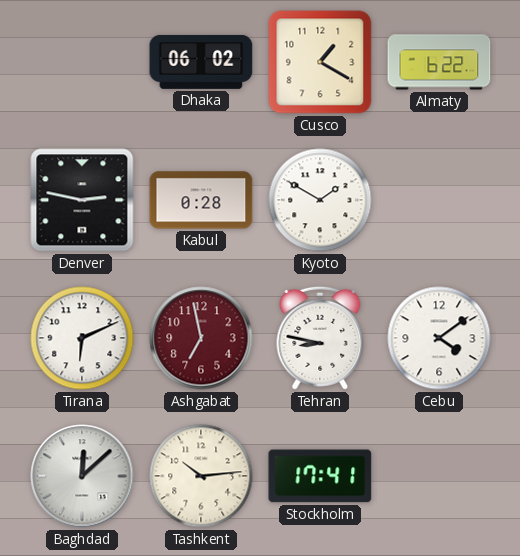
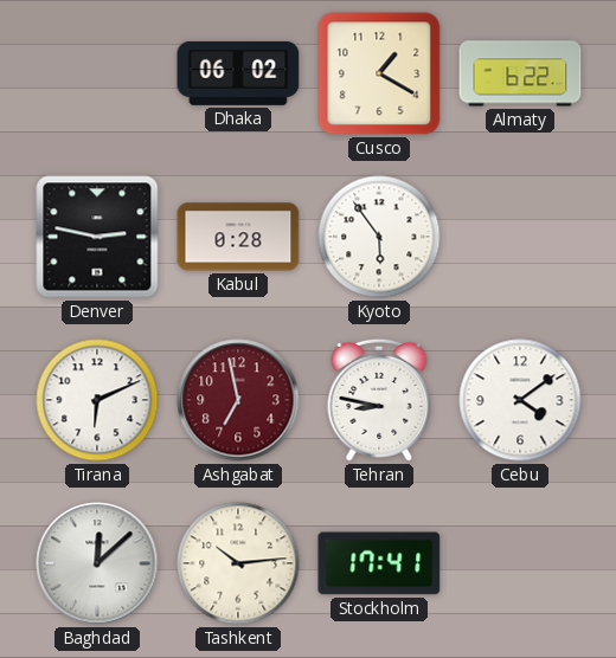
Kyoto: 1:50 -> 5:54
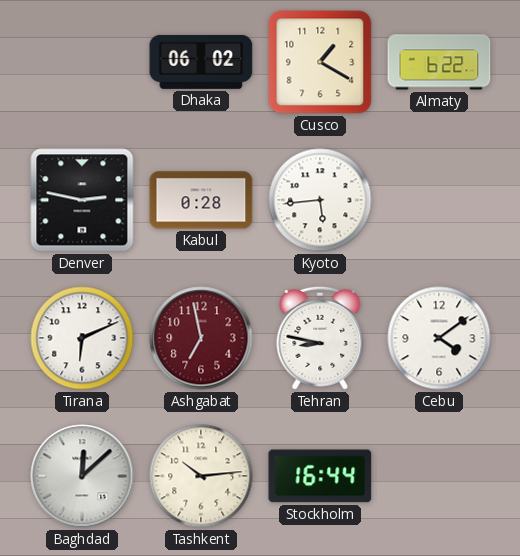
Kyoto: 5:54 -> 5:44
Stockholm: 17:41 -> 16:44
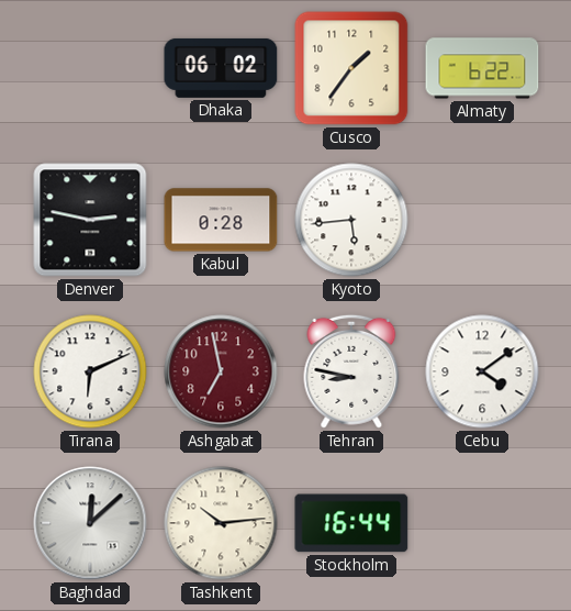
Cusco: 1:20 -> 1:36
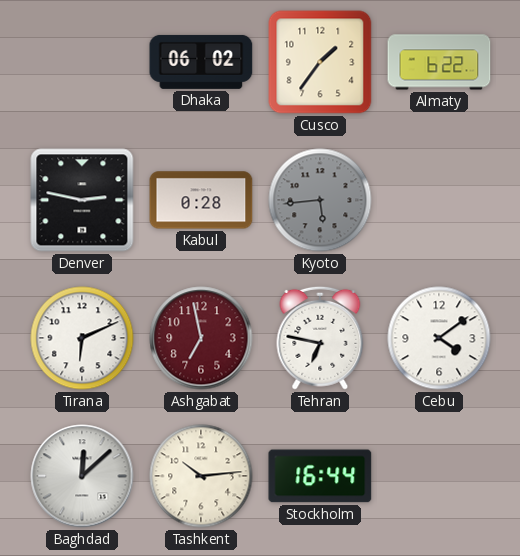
Kyoto dial: white -> grey
Tehran: 8:47 -> 6:47
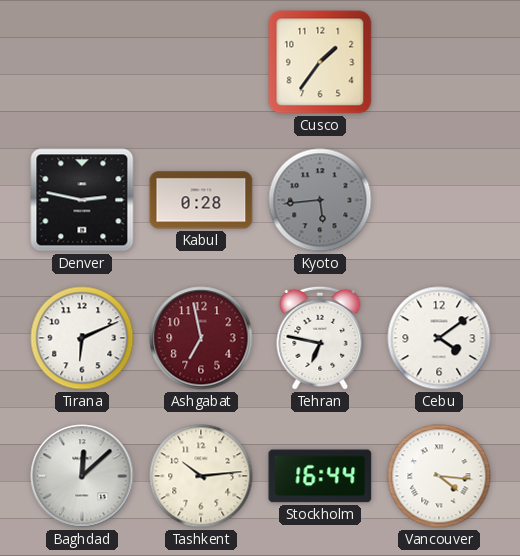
Dhaka: 06:02 -> none
Almaty: 6:22 -> none
Vancouver: none -> 4:16
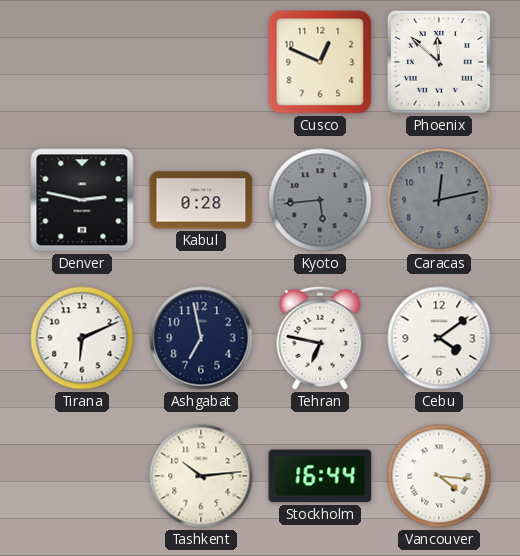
Cusco: 1:36 -> 12:49
Phoenix: none -> 11:52
Caracas: none -> 12:13
Ashgabat dial: burgundy -> navy
Baghdad: 12:08 -> none
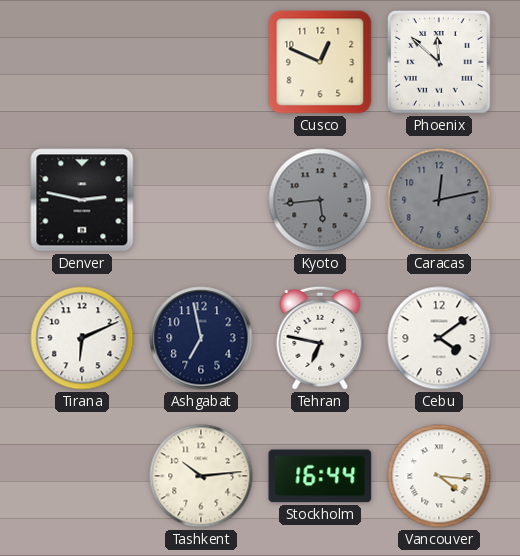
Kabul: 0:28 -> none
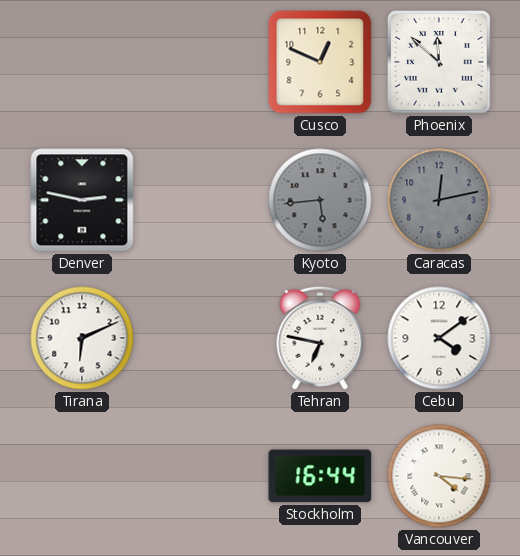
Ashgabat: 6:58 -> none
Tashkent: 10:14 -> none
